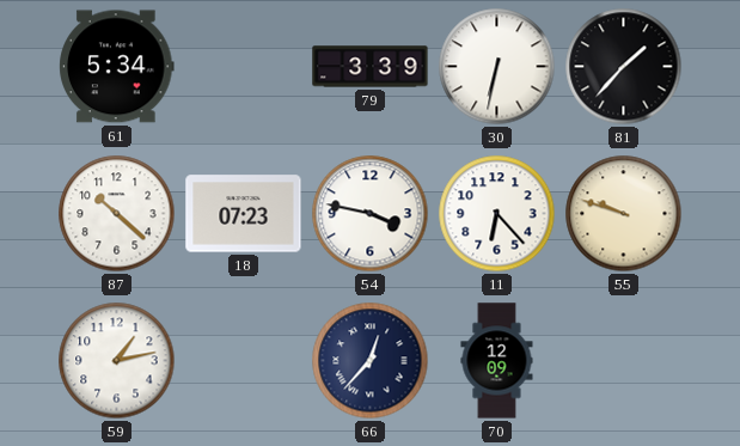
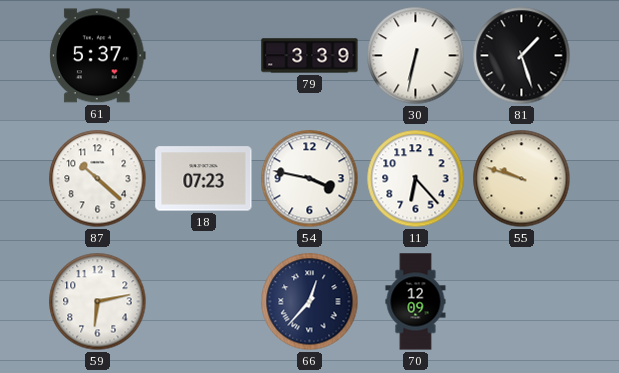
61: 5:34 -> 5:37
81: 1:37 -> 1:27
59: 1:13 -> 6:13
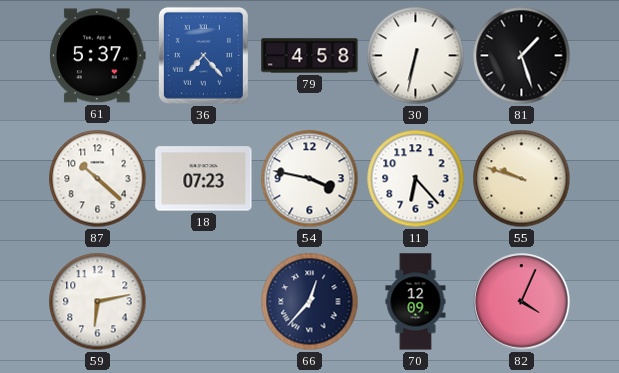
36: none -> 7:23
79: 3:39 -> 4:58
82: none -> 4:04
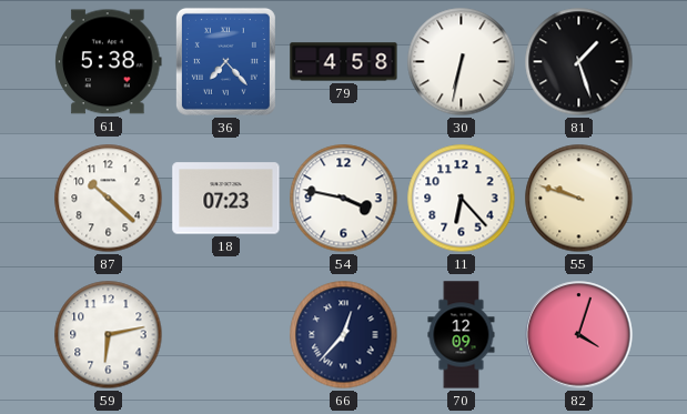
61: 5:37 -> 5:38
82: 4:04 -> 4:03
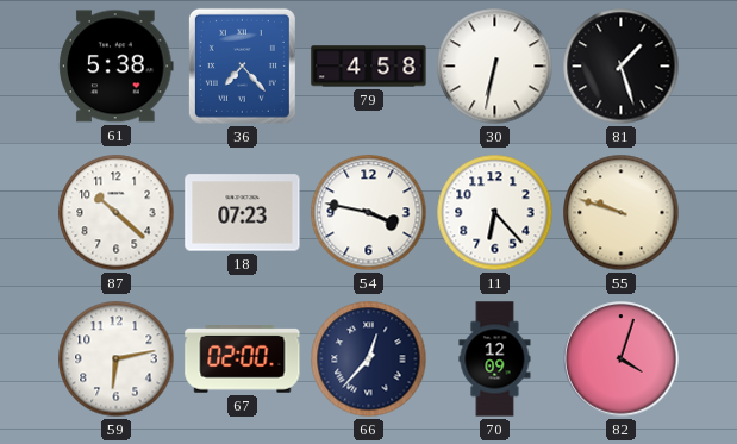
67: none -> 02:00
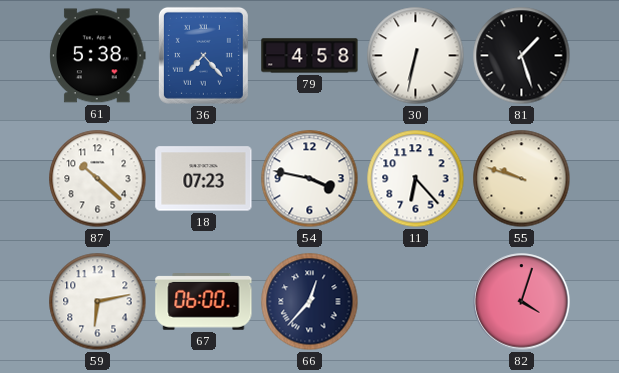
67: 02:00 -> 06:00
70: 12:09 -> none
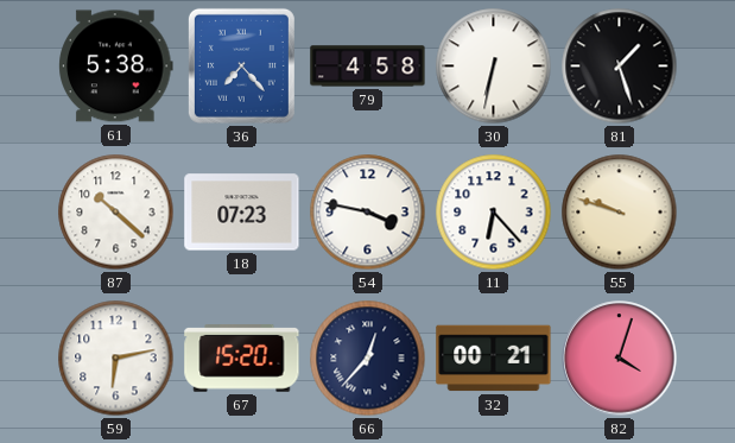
67: 06:00 -> 15:20
32: none -> 00:21
